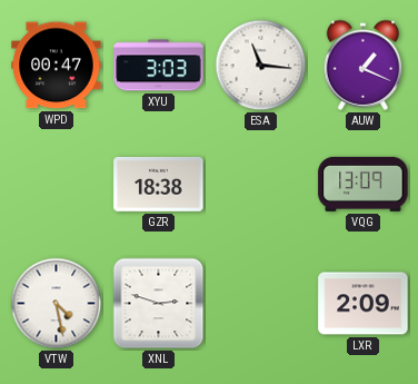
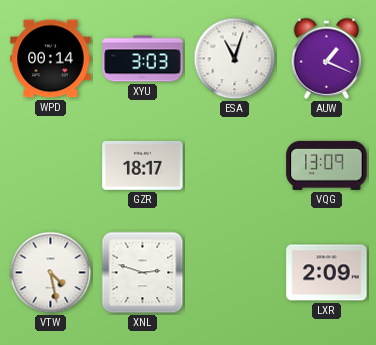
WPD: 00:47 -> 00:14
ESA: 11:16 -> 11:03
GZR: 18:38 -> 18:17
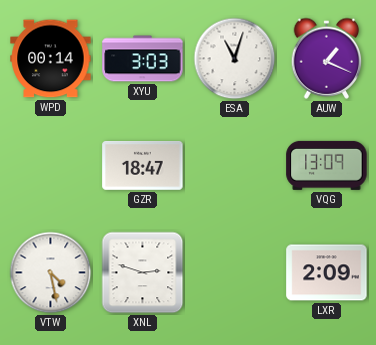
GZR: 18:17 -> 18:47
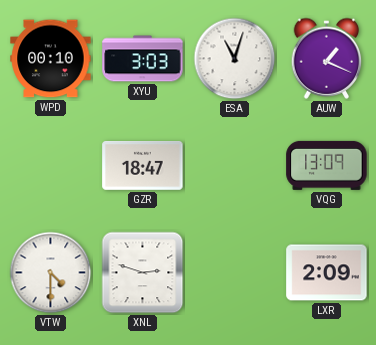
WPD: 00:14 -> 00:10
VTW: 4:28 -> 4:30
